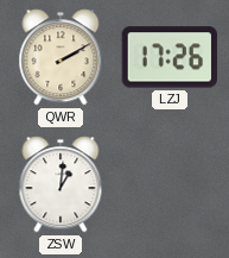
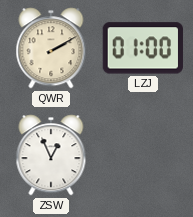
LZJ: 17:26 -> 01:00
ZSW: 1:01 -> 12:56
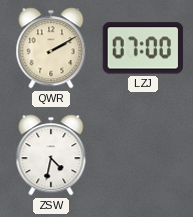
LZJ: 01:00 -> 07:00
ZSW: 12:56 -> 4:32
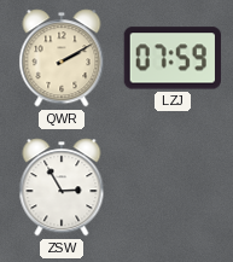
LZJ: 07:00 -> 07:59
ZSW: 4:32 -> 2:55
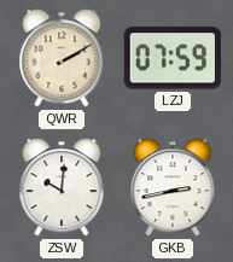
ZSW: 2:55 -> 10:01
GKB: none -> 2:43
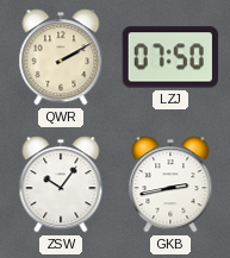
LZJ: 07:59 -> 07:50
ZSW: 10:01 -> 10:06
